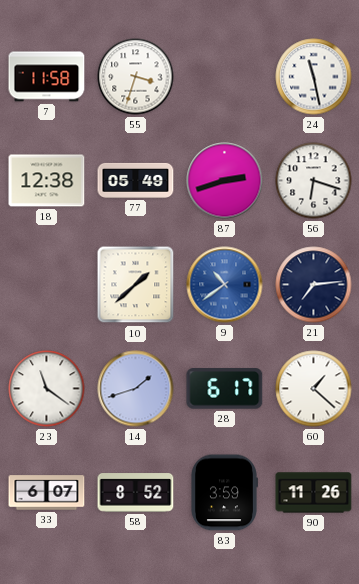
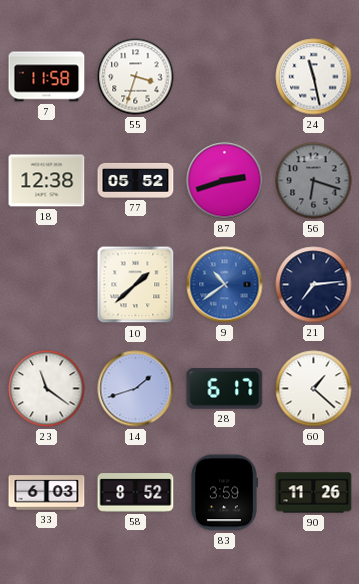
77: 05:49 -> 05:52
56 dial: white -> grey
33: 6:07 -> 6:03
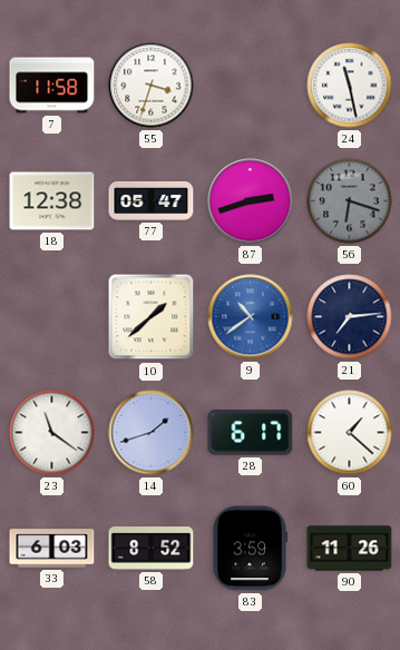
77: 05:52 -> 05:47
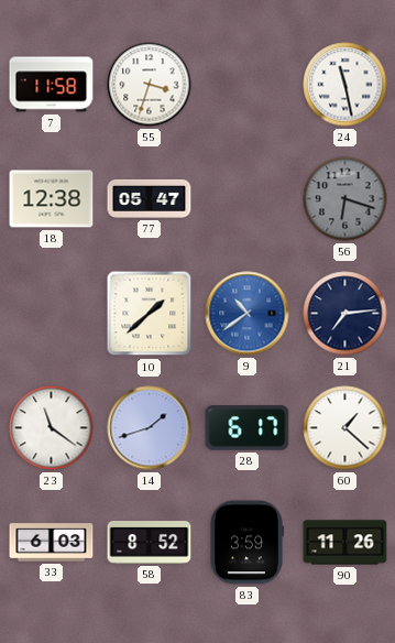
87: 2:42 -> none
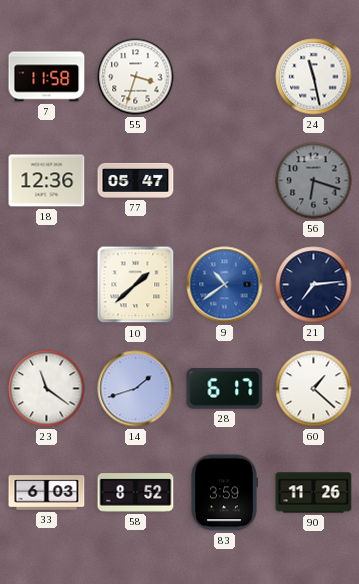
18: 12:38 -> 12:36
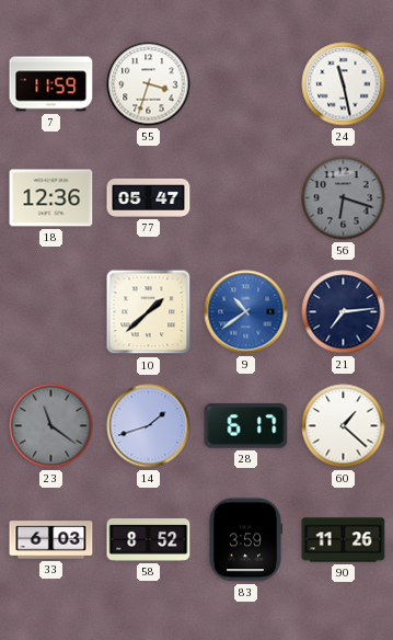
7: 11:58 -> 11:59
23 dial: white -> grey
